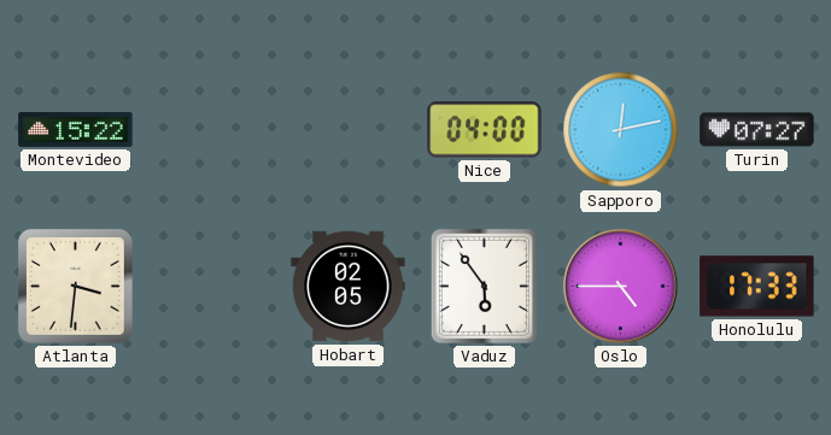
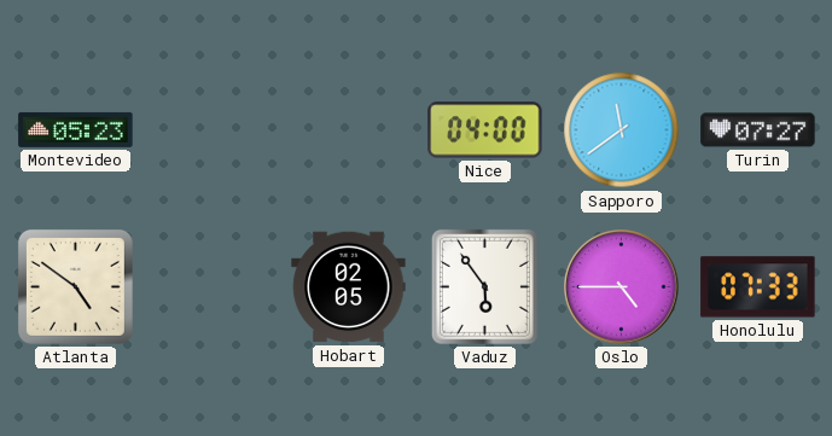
Montevideo: 15:22 -> 05:23
Sapporo: 12:13 -> 11:39
Atlanta: 3:31 -> 4:51
Honolulu: 17:33 -> 07:33
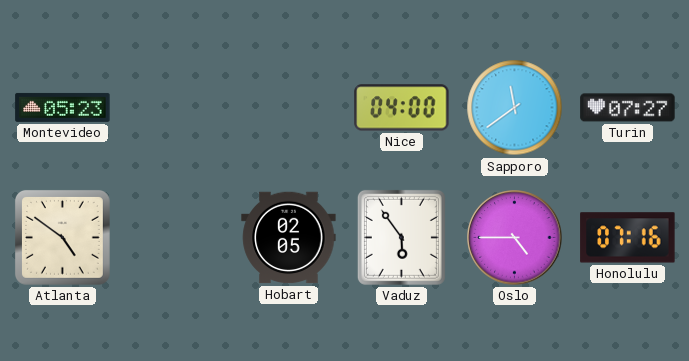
Honolulu: 07:33 -> 07:16
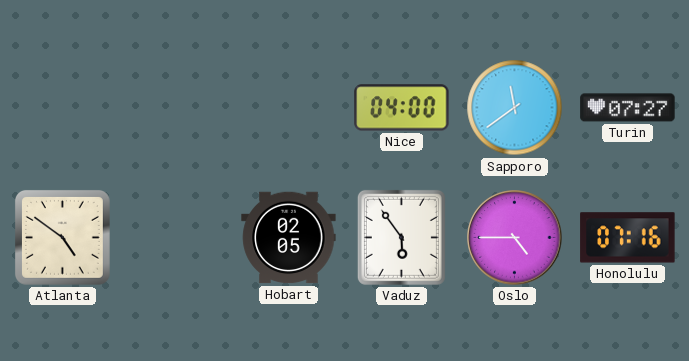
Montevideo: 05:23 -> none
